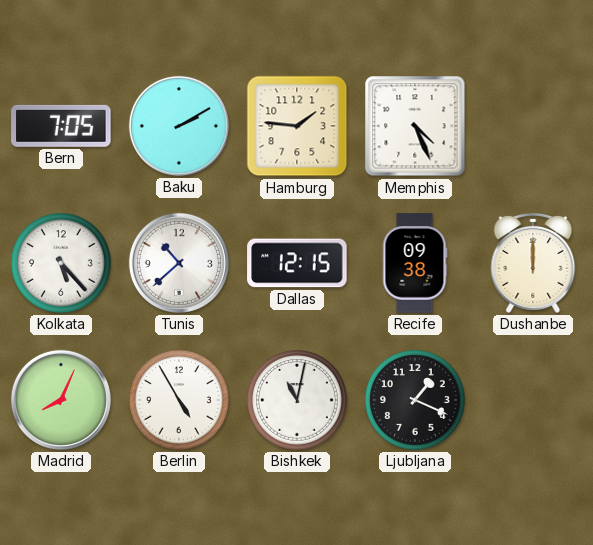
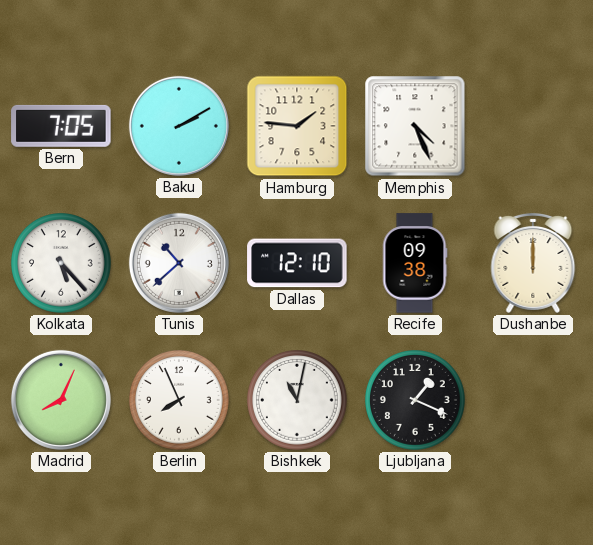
Dallas: 12:15 -> 12:10
Berlin: 4:55 -> 7:56
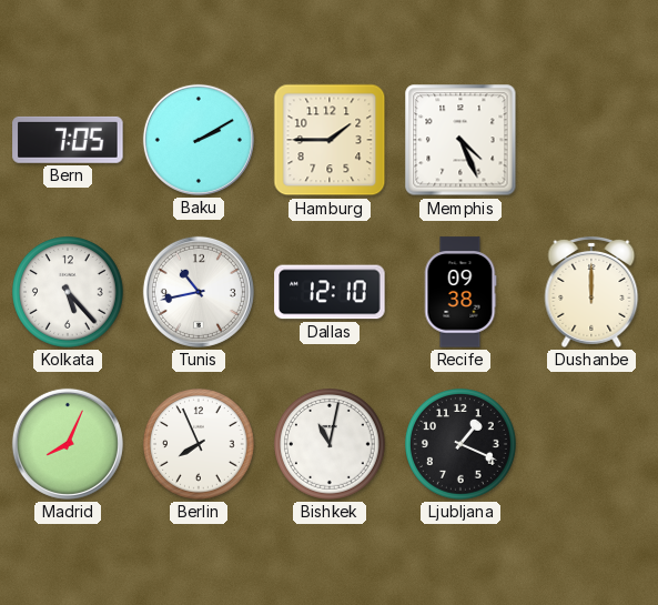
Hamburg: 1:46 -> 1:45
Tunis: 10:38 -> 10:43
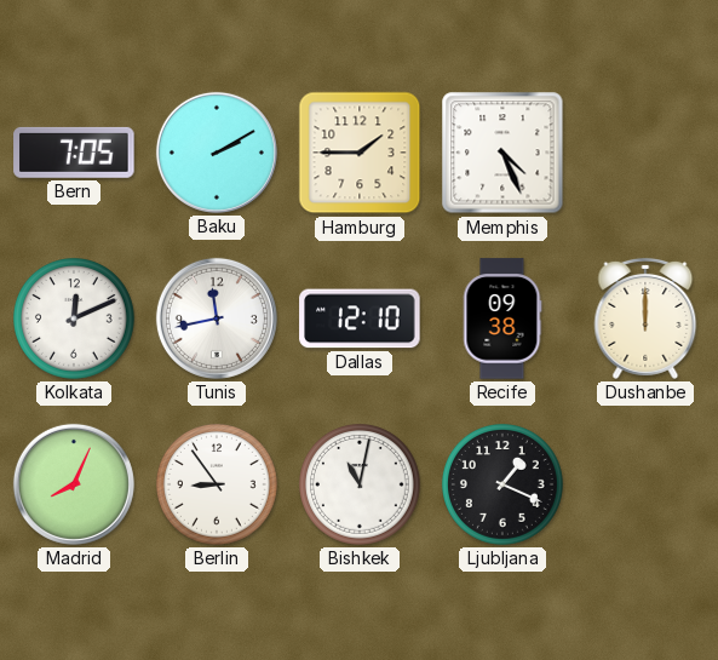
Kolkata: 5:23 -> 12:11
Tunis: 10:43 -> 11:43
Berlin: 7:56 -> 8:54
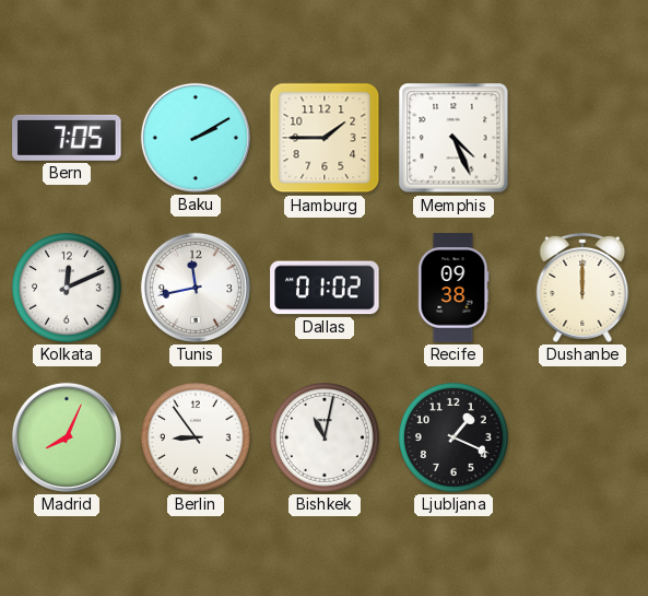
Dallas: 12:10 -> 01:02
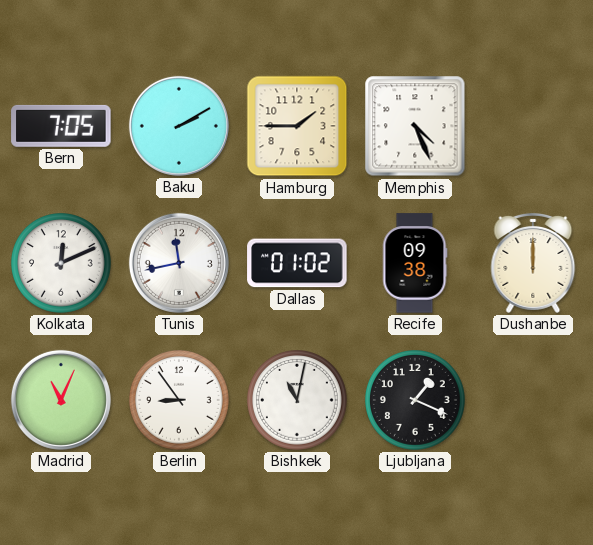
Madrid: 8:04 -> 11:04
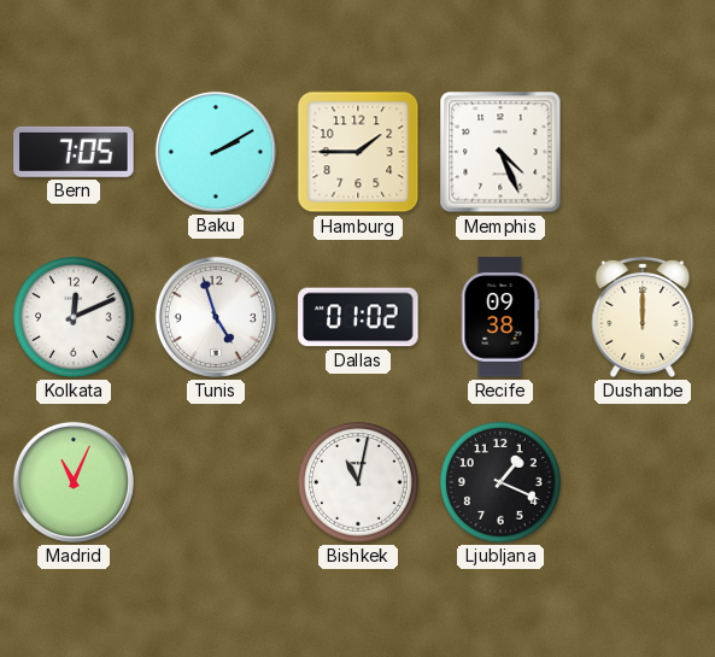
Tunis: 11:43 -> 4:57
Berlin: 8:54 -> none
